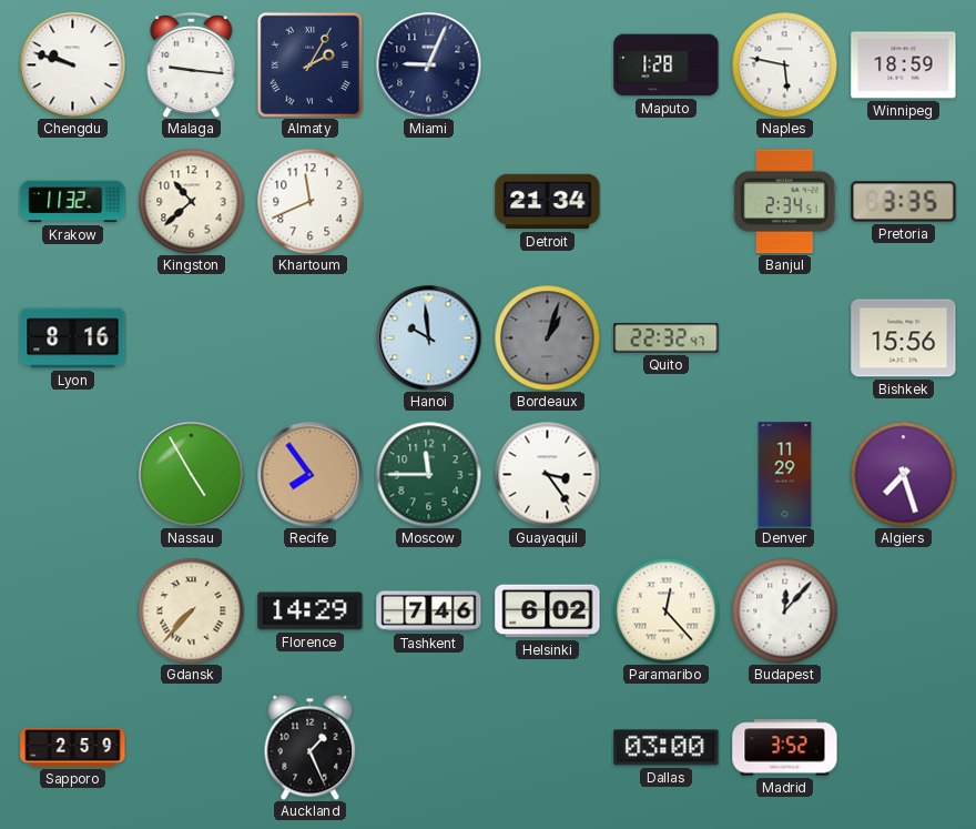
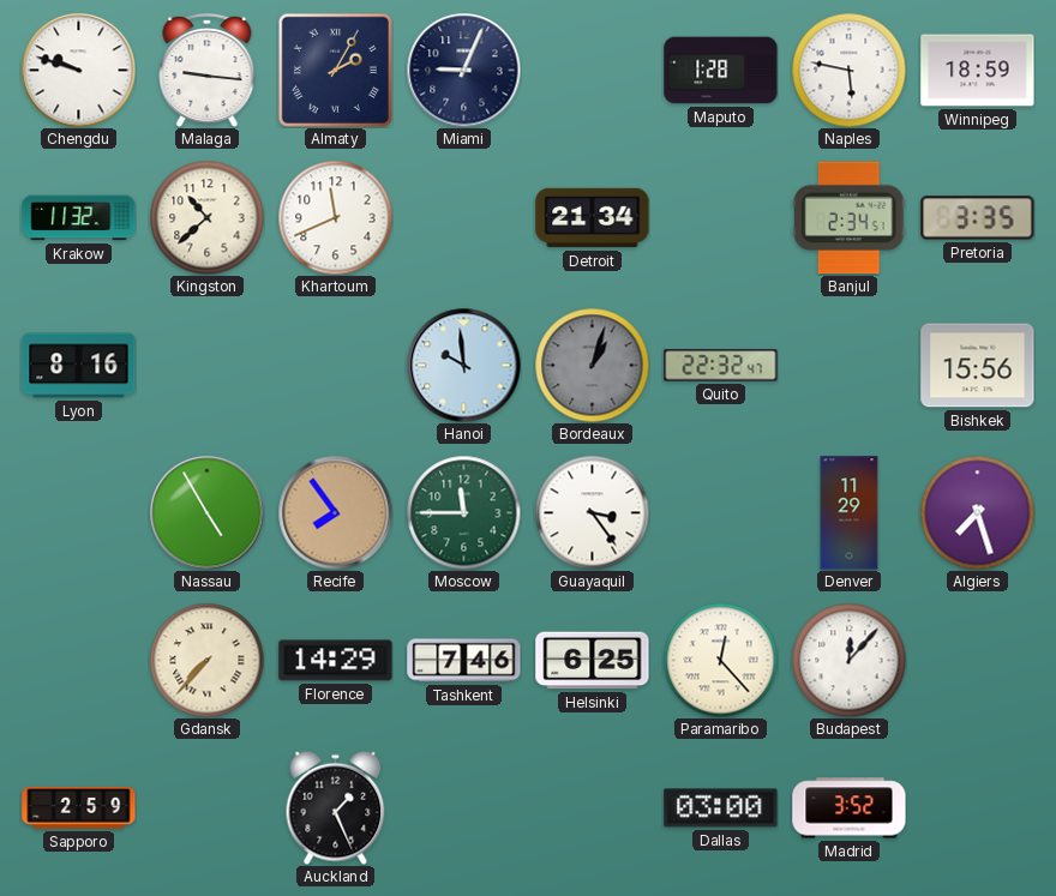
Helsinki: 6:02 -> 6:25
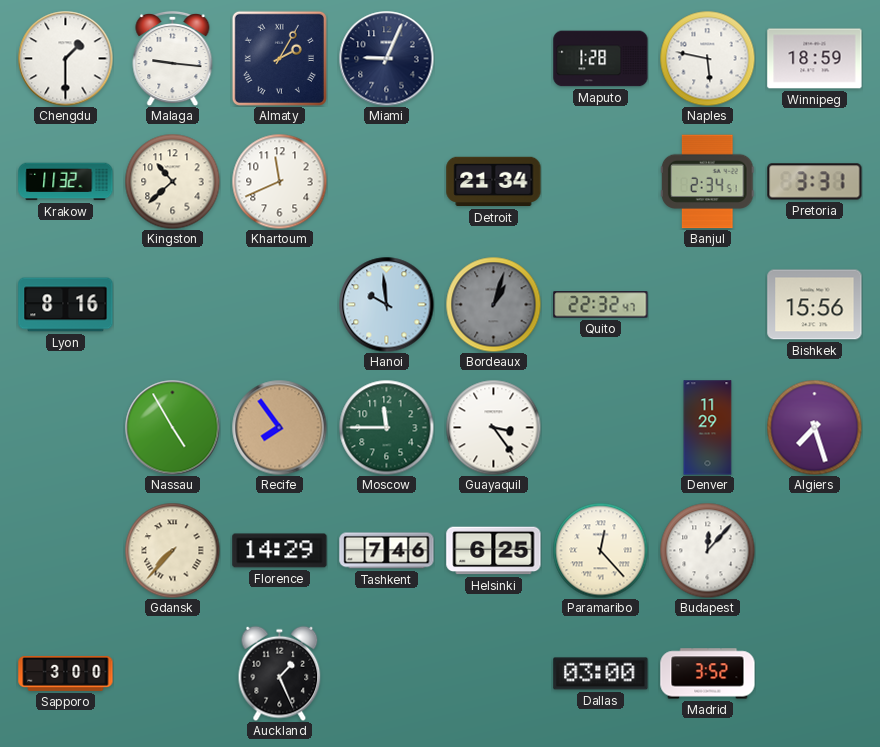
Chengdu: 9:48 -> 1:30
Pretoria: 3:35 -> 3:31
Sapporo: 2:59 -> 3:00
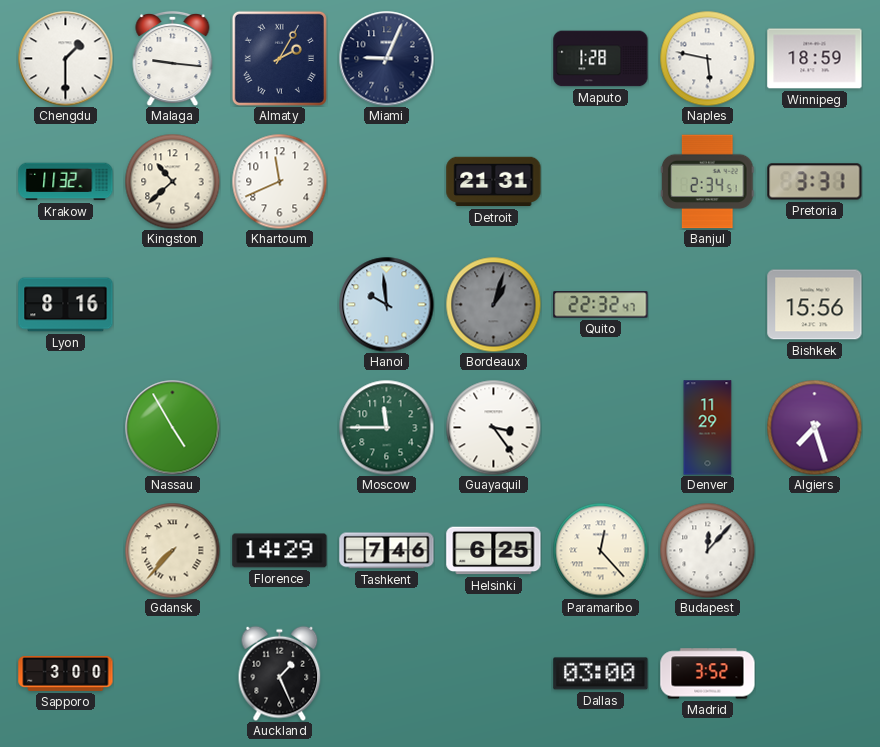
Detroit: 21:34 -> 21:31
Recife: 7:54 -> none
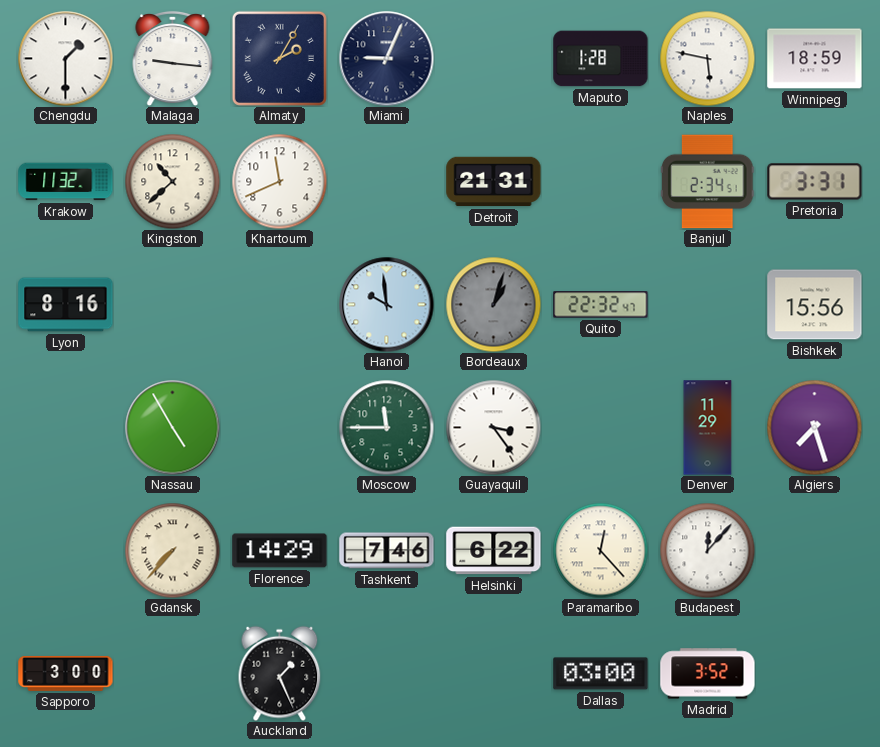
Helsinki: 6:25 -> 6:22
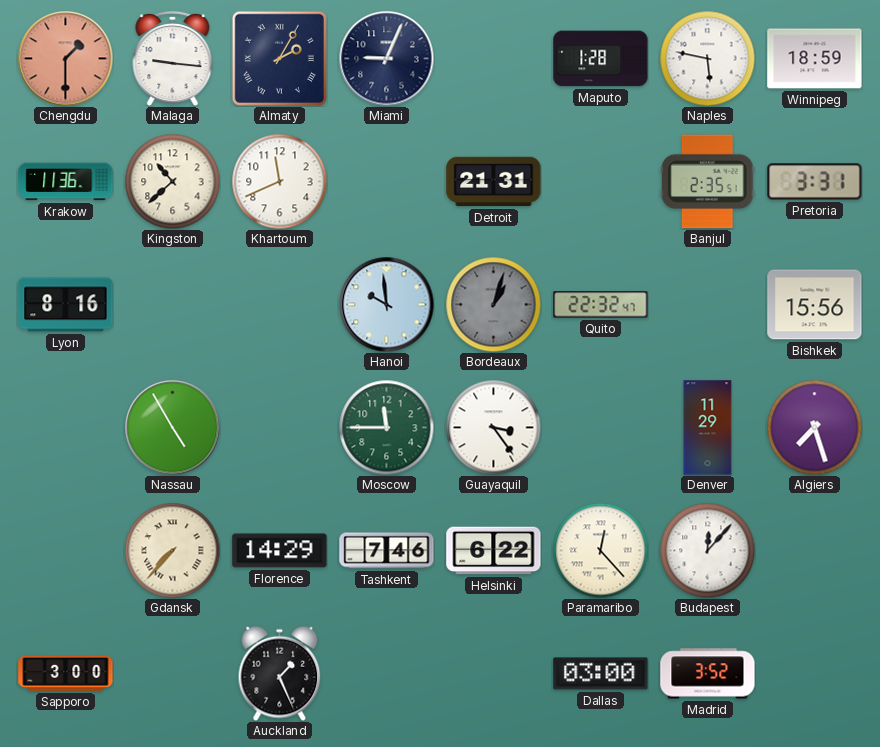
Chengdu dial: white -> salmon
Krakow: 11:32 -> 11:36
Banjul: 2:34 -> 2:35
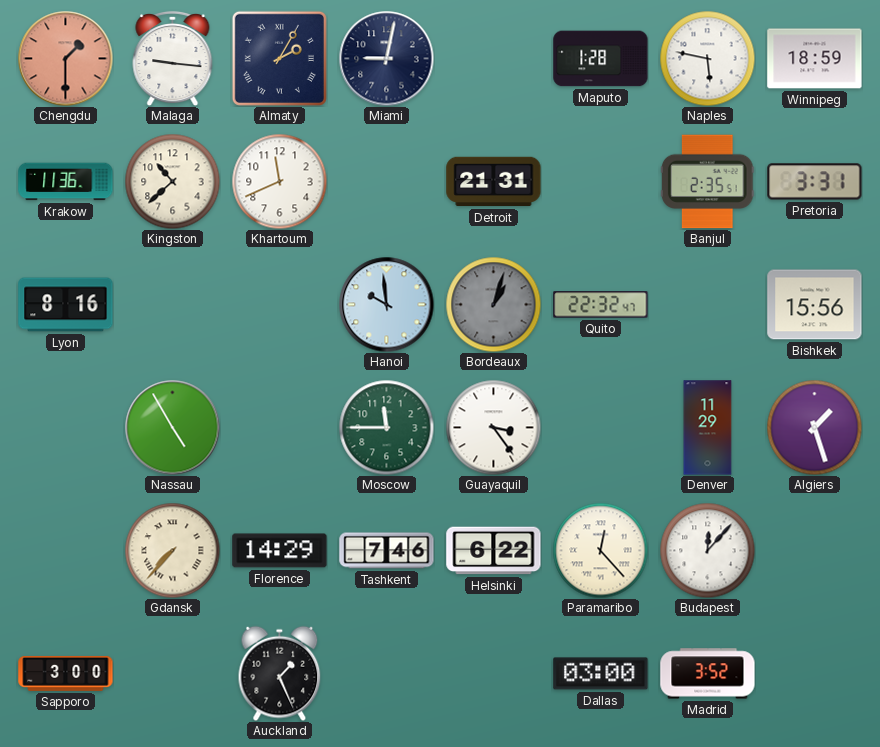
Miami: 9:04 -> 9:02
Algiers: 7:27 -> 1:27
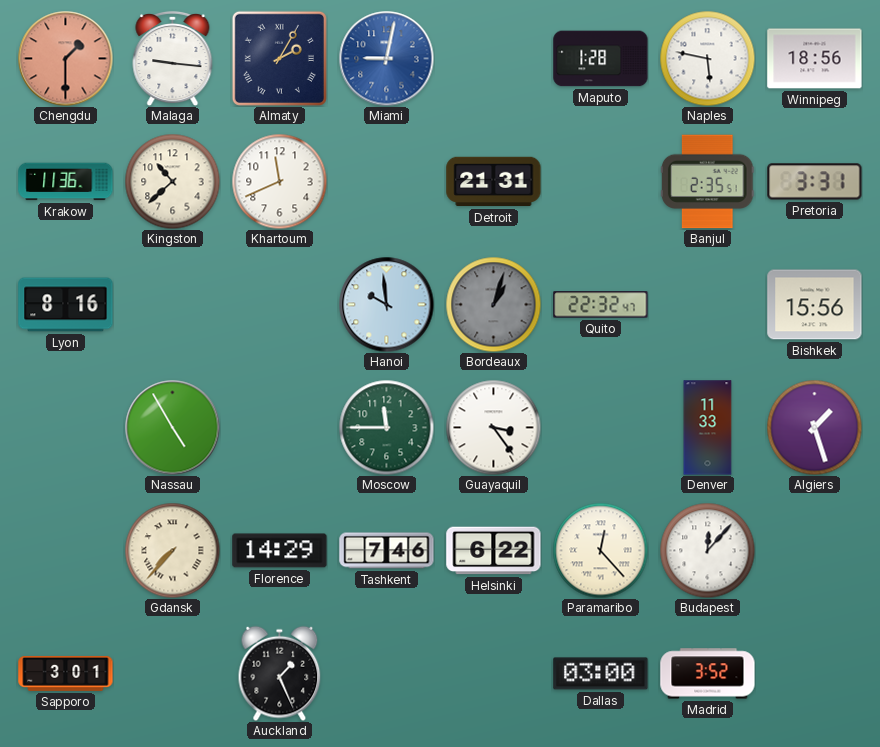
Miami dial: navy -> blue
Winnipeg: 18:59 -> 18:56
Denver: 11:29 -> 11:33
Sapporo: 3:00 -> 3:01
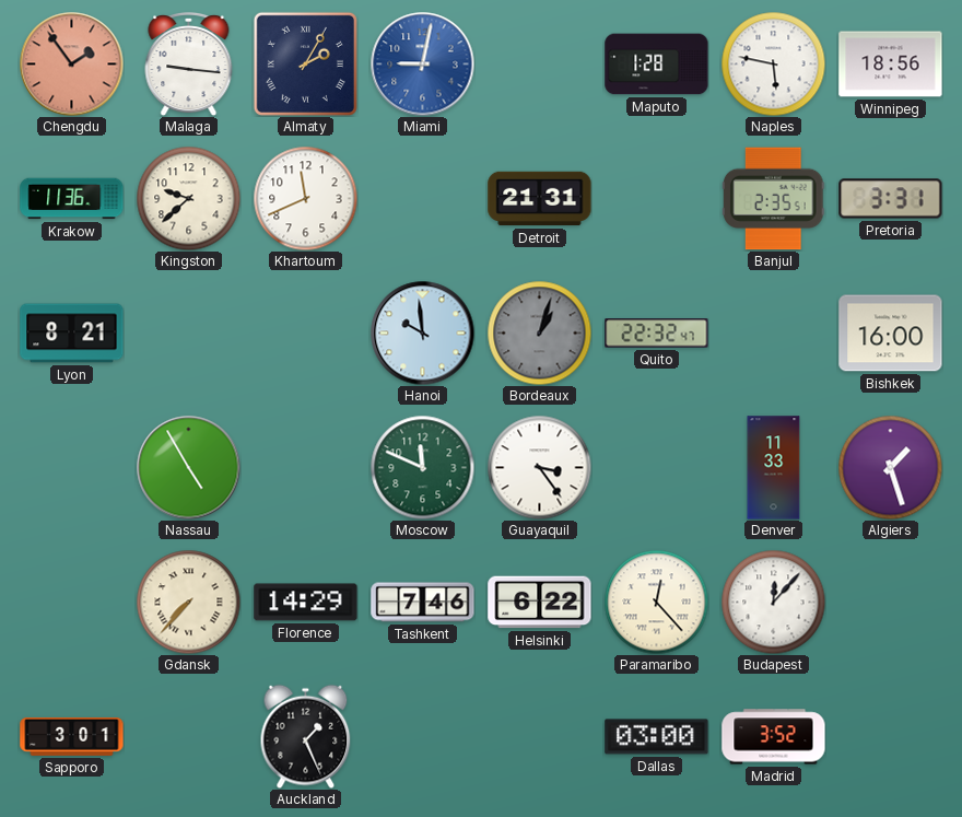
Chengdu: 1:30 -> 1:54
Kingston: 10:38 -> 9:38
Lyon: 8:16 -> 8:21
Bishkek: 15:56 -> 16:00
Moscow: 11:45 -> 11:49
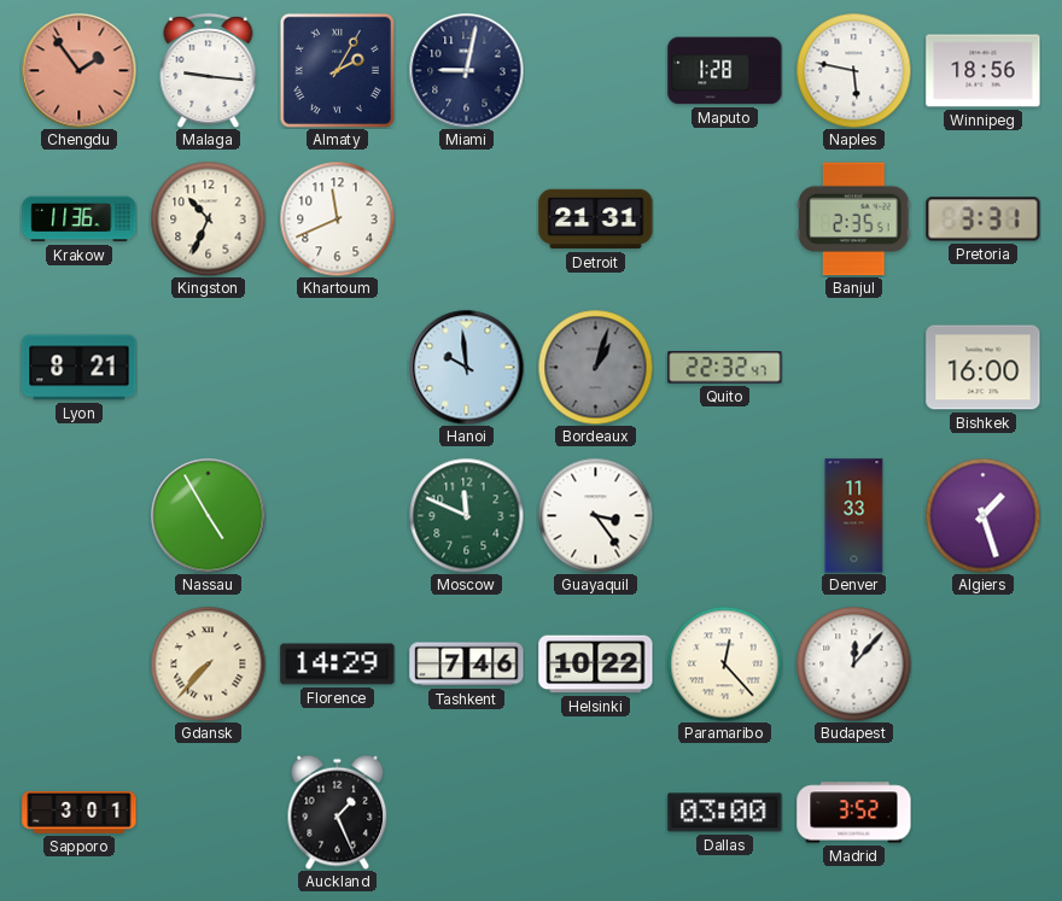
Miami dial: blue -> navy
Kingston: 9:38 -> 10:34
Helsinki: 6:22 -> 10:22
